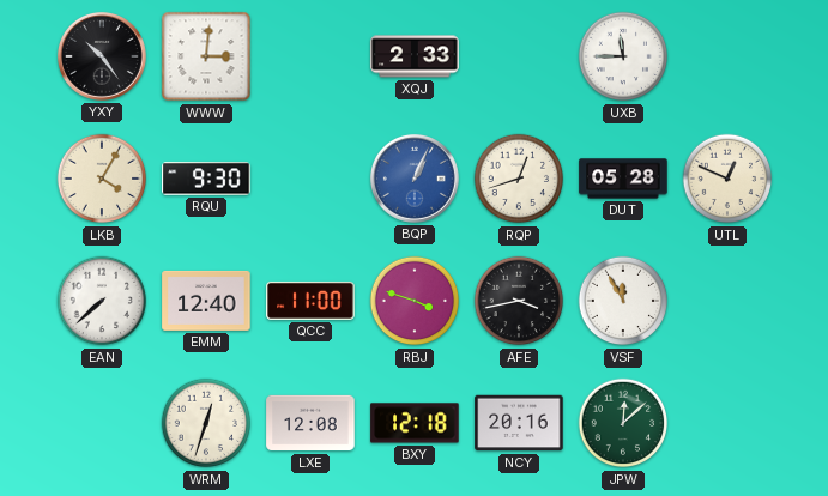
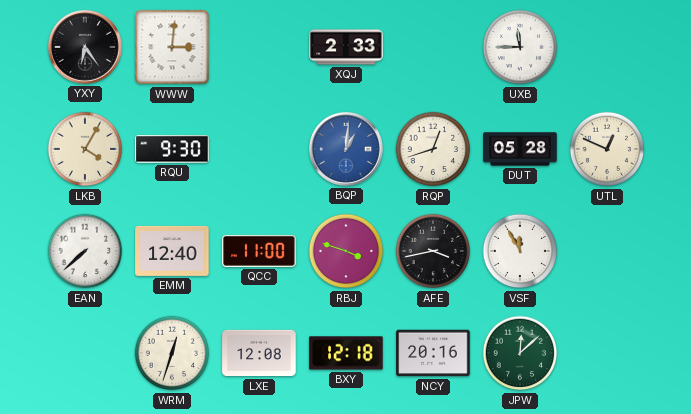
YXY: 10:24 -> 6:24
BQP: 1:04 -> 1:01
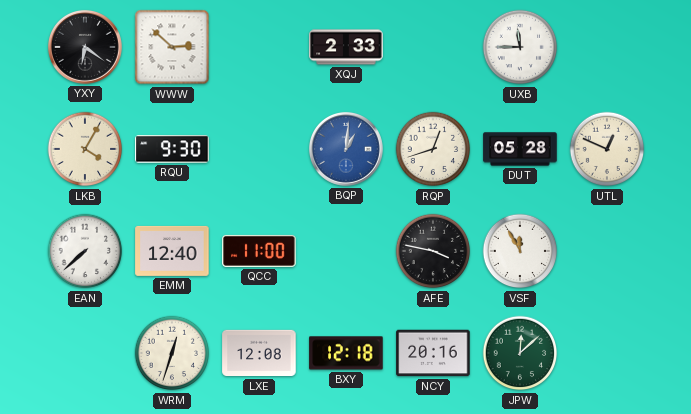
YXY: 6:24 -> 6:21
WWW: 3:01 -> 2:52
RBJ: 3:48 -> none
AFE: 3:43 -> 3:47
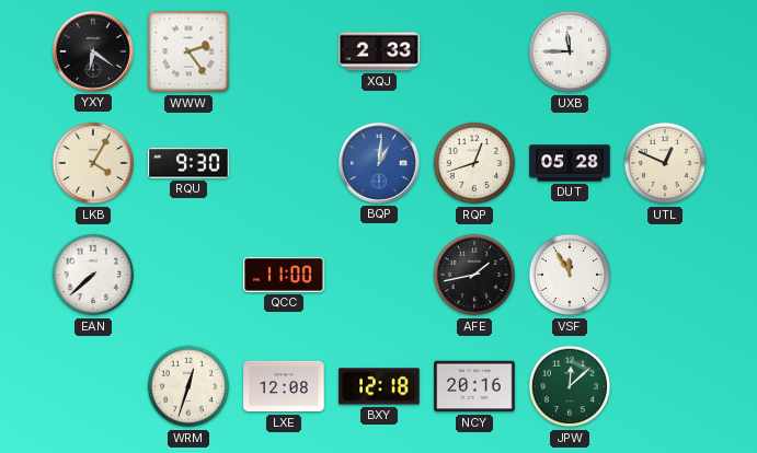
WWW: 2:52 -> 2:24
EMM: 12:40 -> none
AFE: 3:47 -> 1:43
